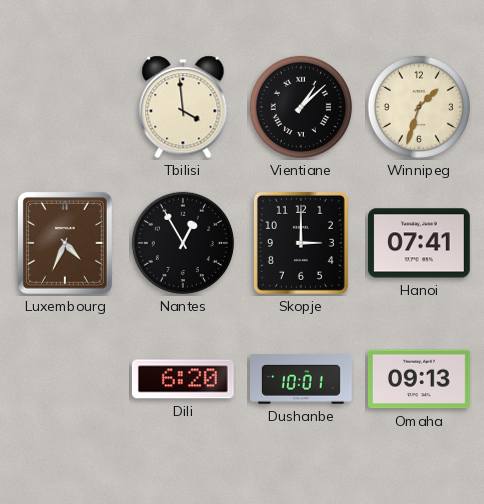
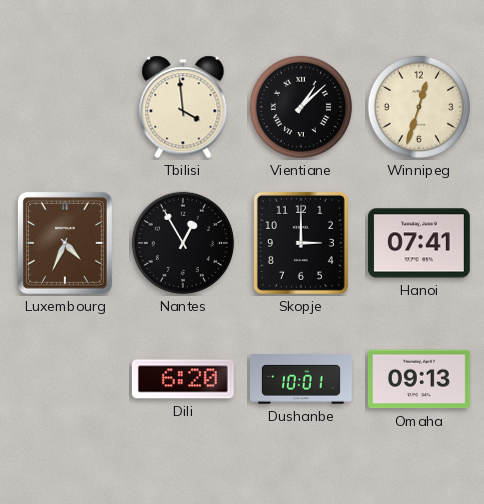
Winnipeg: 1:33 -> 12:33
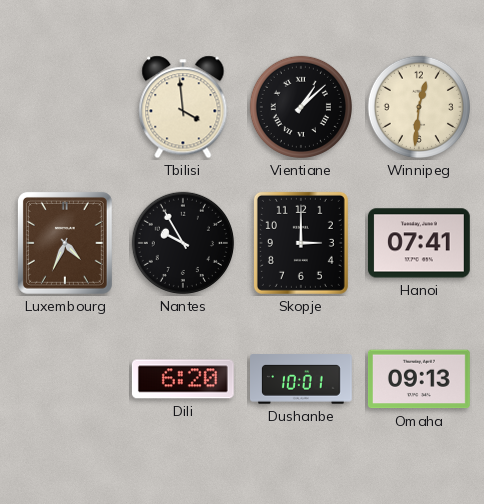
Winnipeg: 12:33 -> 12:31
Nantes: 12:55 -> 9:55
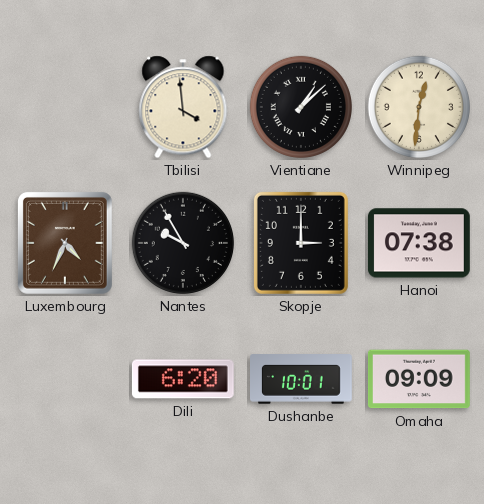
Hanoi: 07:41 -> 07:38
Omaha: 09:13 -> 09:09
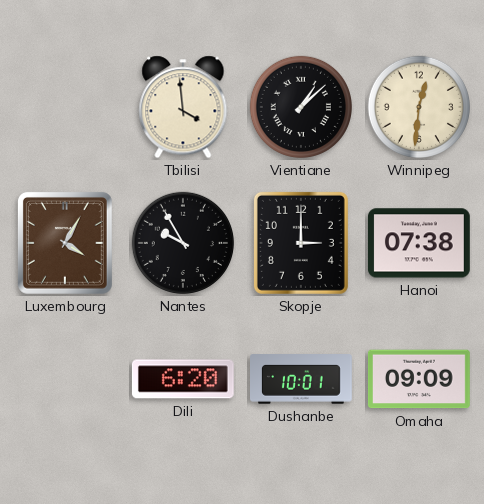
Luxembourg: 4:34 -> 4:05
